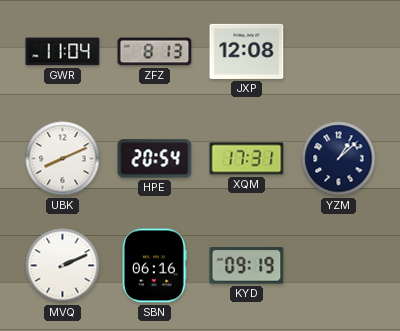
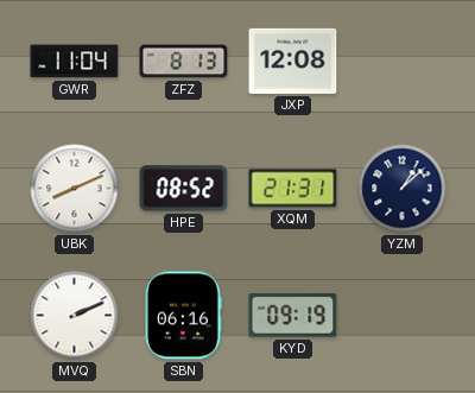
HPE: 20:54 -> 08:52
XQM: 17:31 -> 21:31
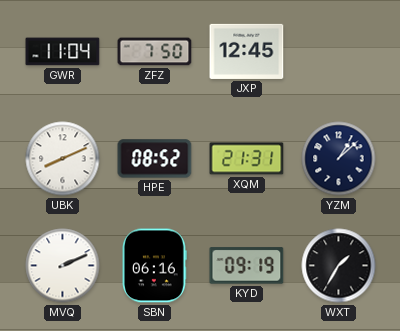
ZFZ: 8:13 -> 7:50
JXP: 12:08 -> 12:45
WXT: none -> 1:35
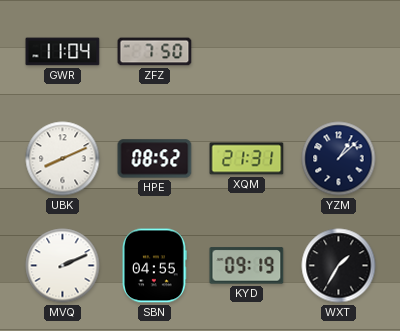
JXP: 12:45 -> none
SBN: 06:16 -> 04:55
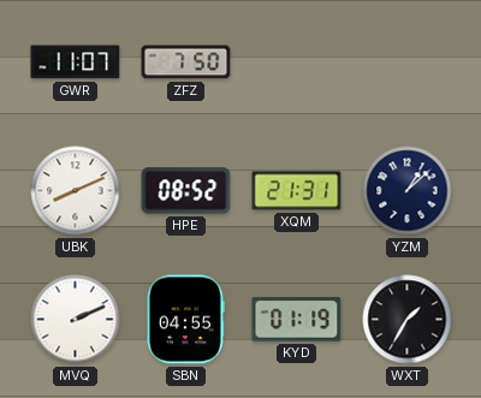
GWR: 11:04 -> 11:07
KYD: 09:19 -> 01:19
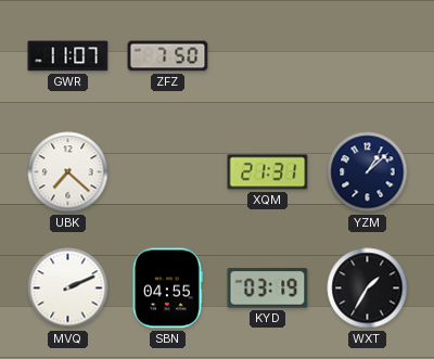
UBK: 8:11 -> 7:22
HPE: 08:52 -> none
KYD: 01:19 -> 03:19
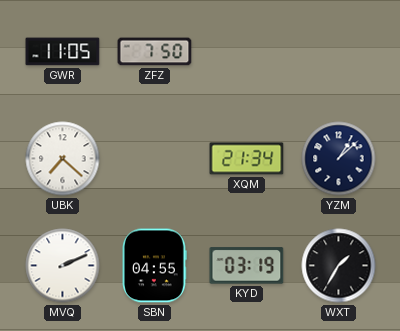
GWR: 11:07 -> 11:05
XQM: 21:31 -> 21:34
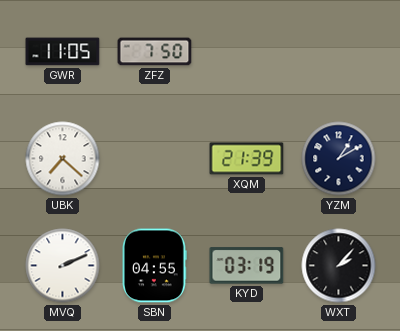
XQM: 21:34 -> 21:39
YZM: 1:08 -> 1:10
WXT: 1:35 -> 2:07
